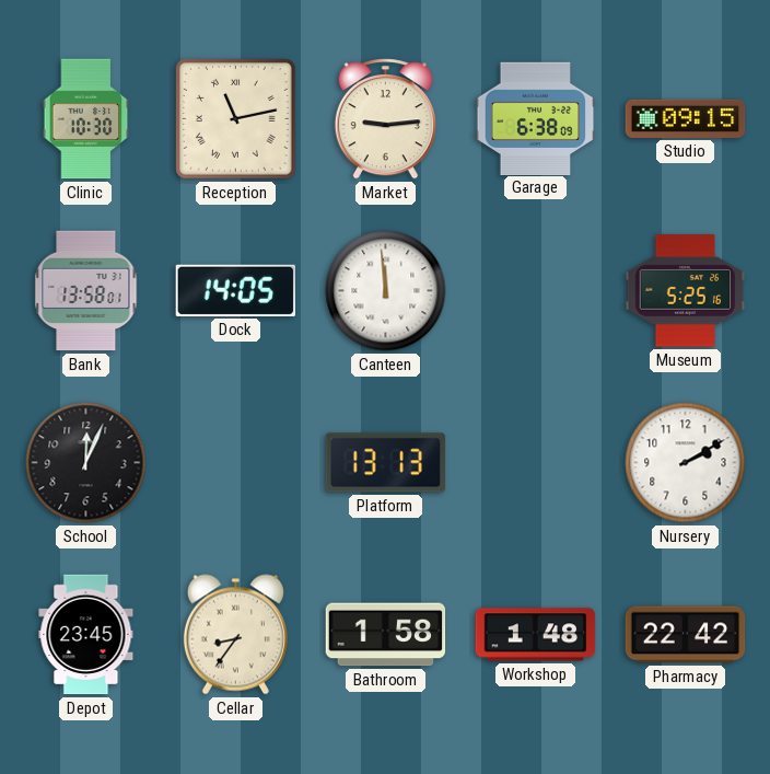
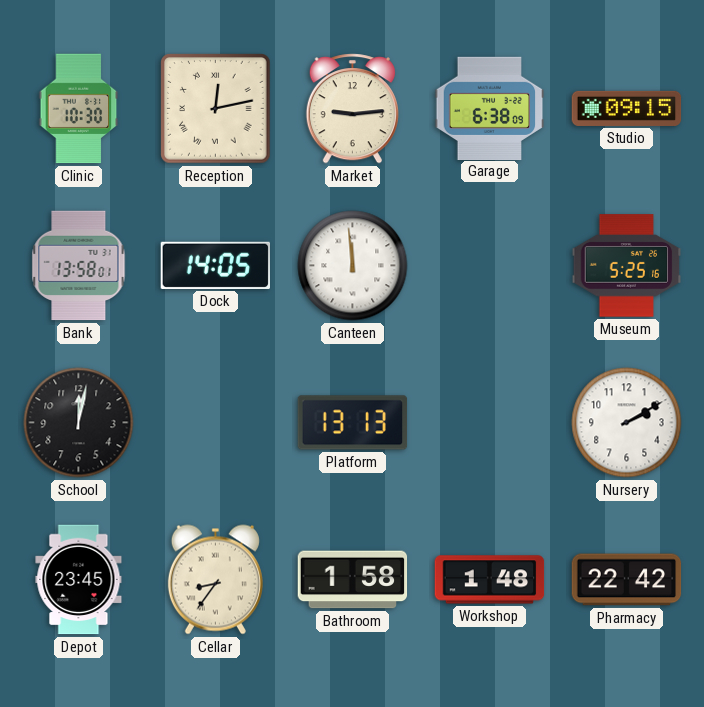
Reception: 11:13 -> 12:13
School: 12:04 -> 12:02
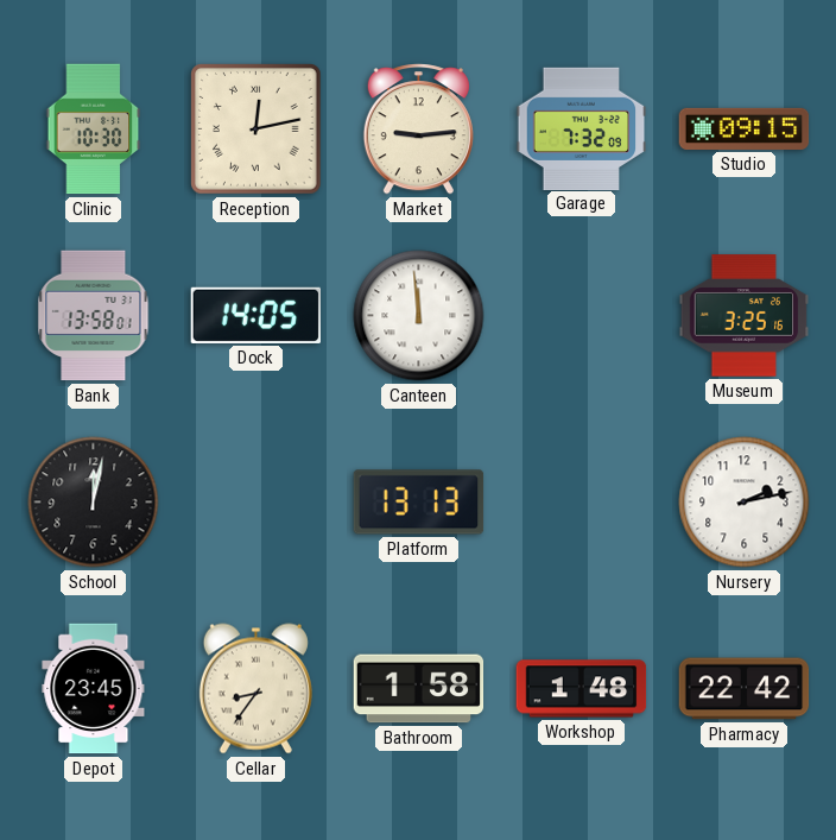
Garage: 6:38 -> 7:32
Museum: 5:25 -> 3:25
Nursery: 2:10 -> 2:13
